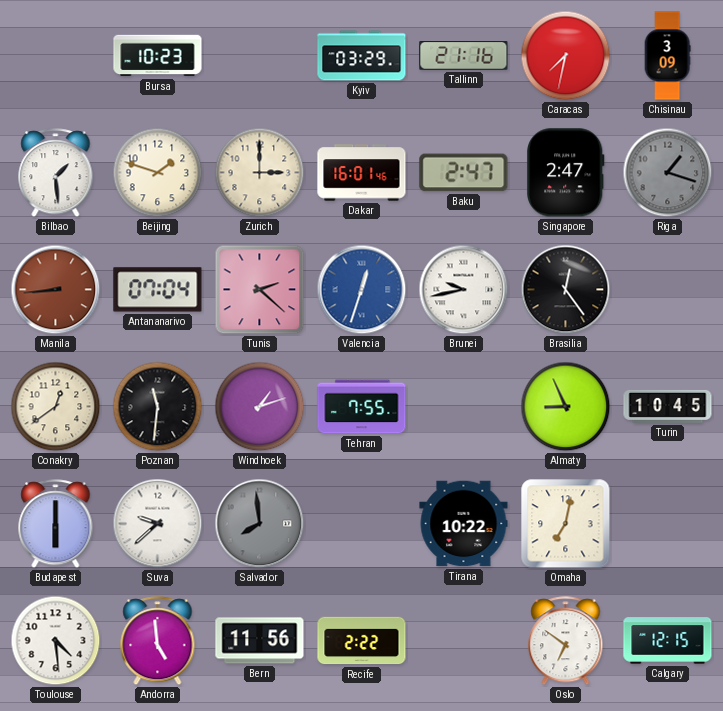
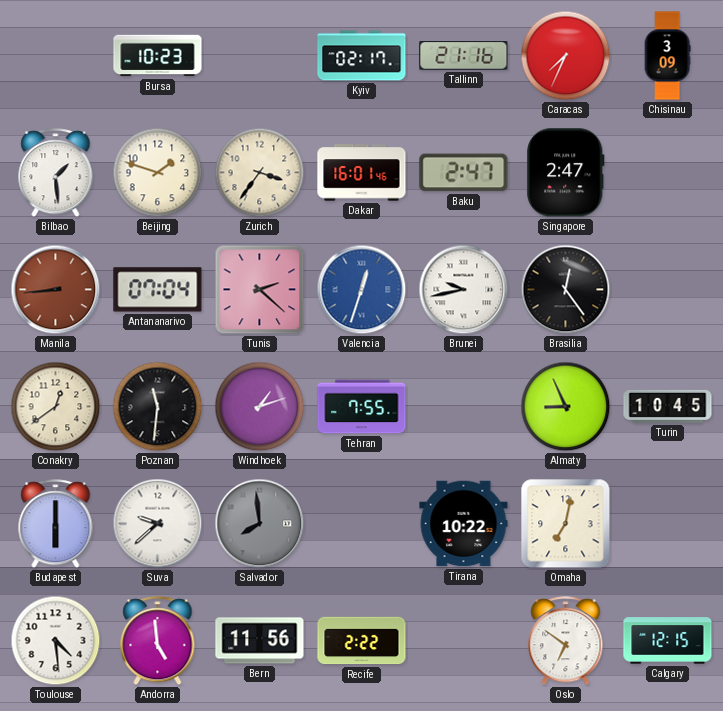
Kyiv: 03:29 -> 02:17
Caracas: 7:32 -> 7:34
Zurich: 3:00 -> 3:36
Riga: 1:18 -> none
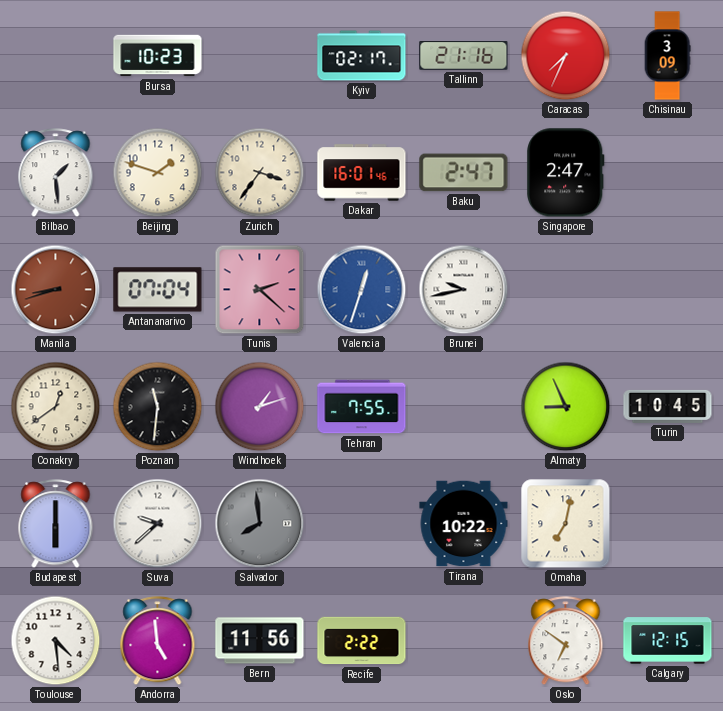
Manila: 8:44 -> 8:42
Brasilia: 12:24 -> none
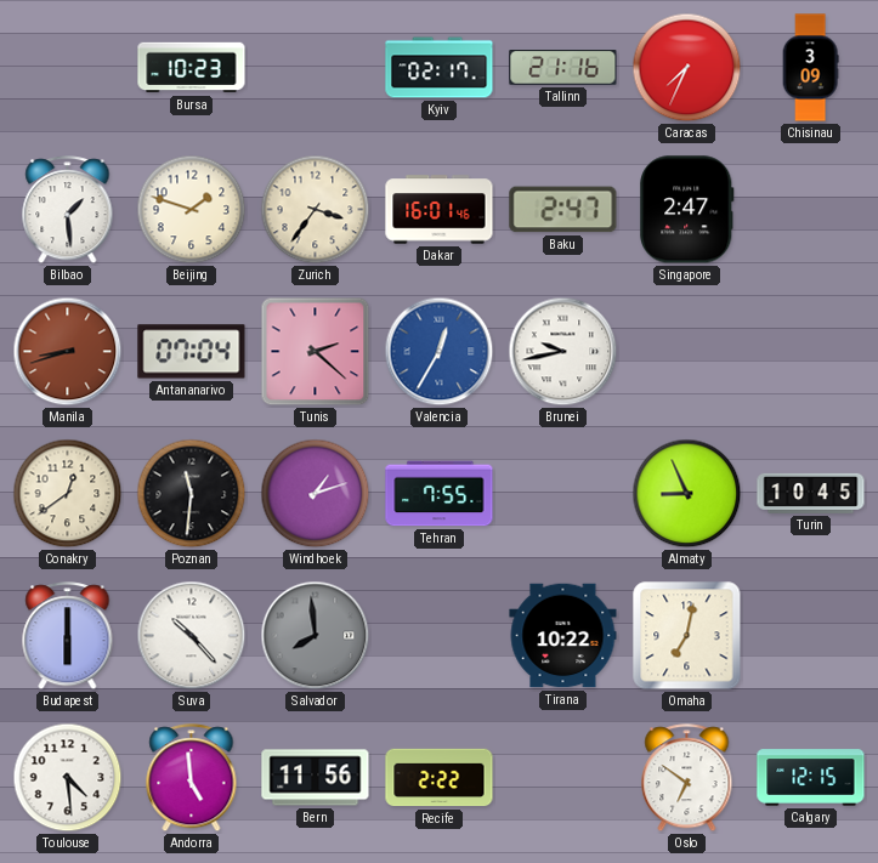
Valencia: 12:33 -> 12:35
Suva: 9:38 -> 10:23
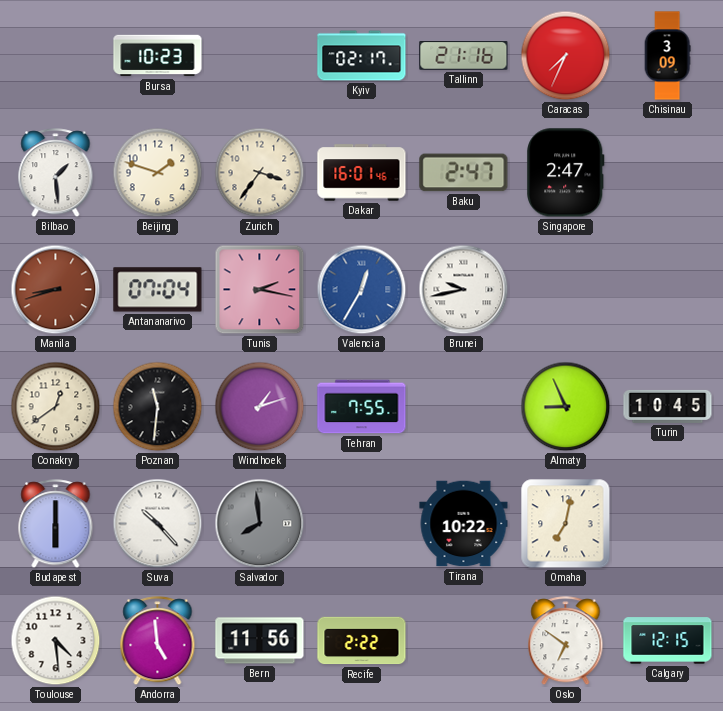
Tunis: 2:22 -> 2:17
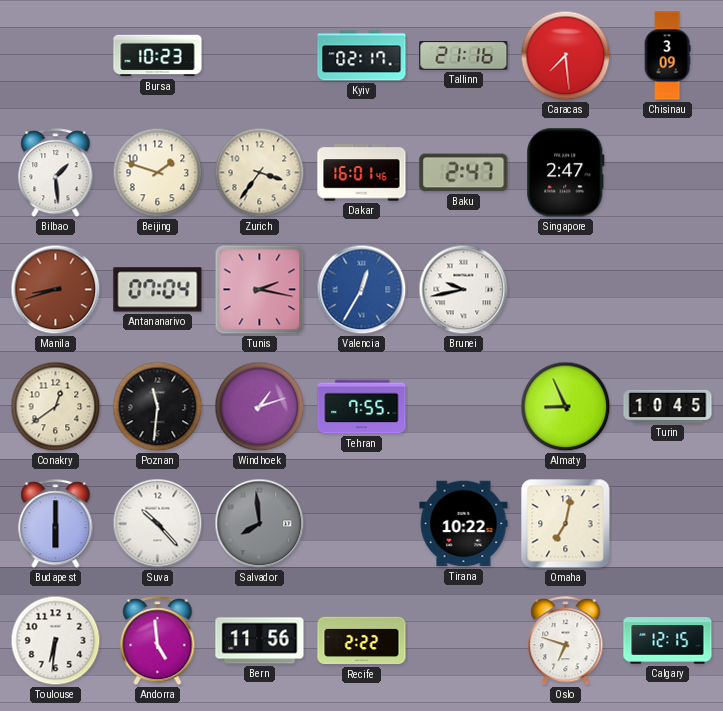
Caracas: 7:34 -> 7:29
Toulouse: 4:29 -> 6:31
Oslo: 6:51 -> 6:48
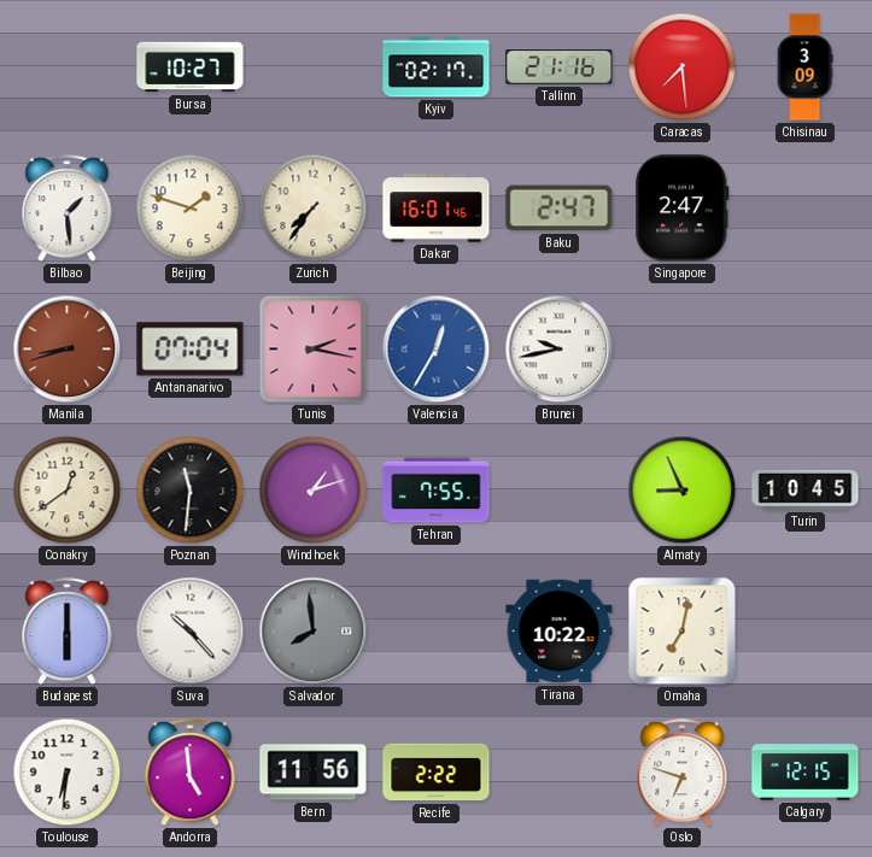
Bursa: 10:23 -> 10:27
Zurich: 3:36 -> 7:36
